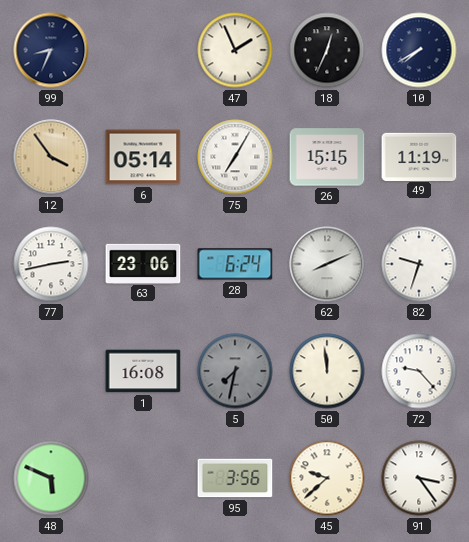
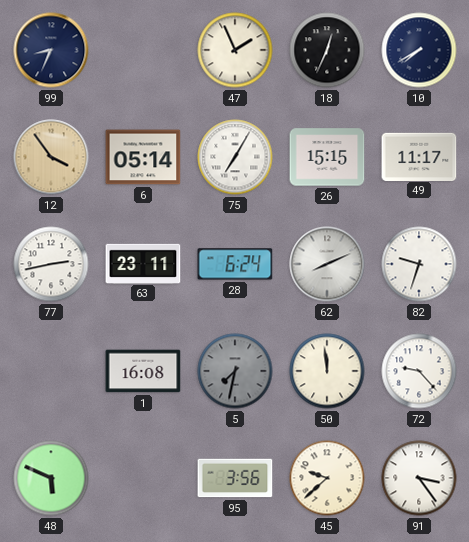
49: 11:19 -> 11:17
63: 23:06 -> 23:11
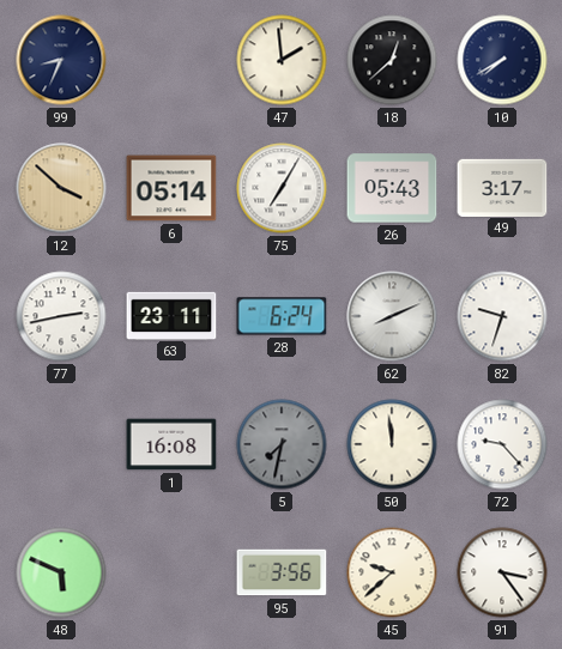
47: 1:56 -> 1:59
18: 12:34 -> 12:38
12: 3:54 -> 3:52
26: 15:15 -> 05:43
49: 11:17 -> 3:17
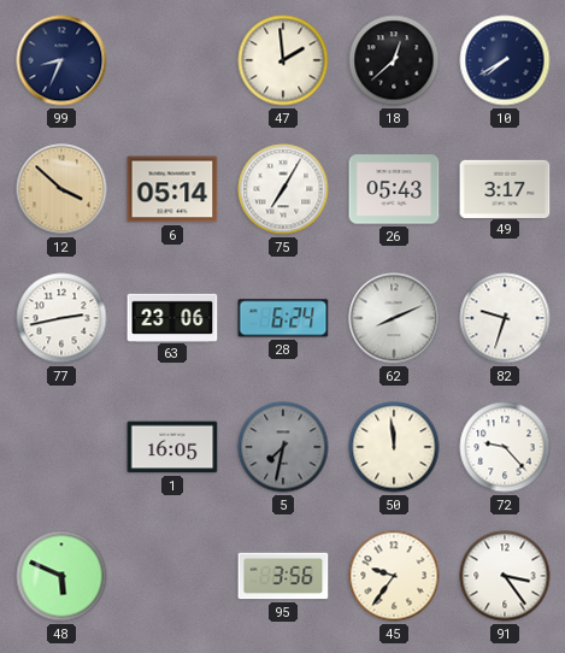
63: 23:11 -> 23:06
1: 16:08 -> 16:05
45: 9:38 -> 9:36
